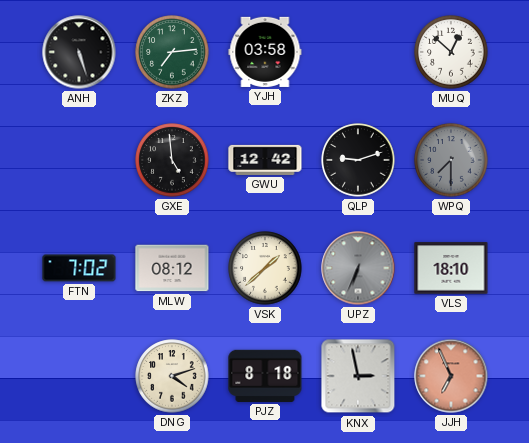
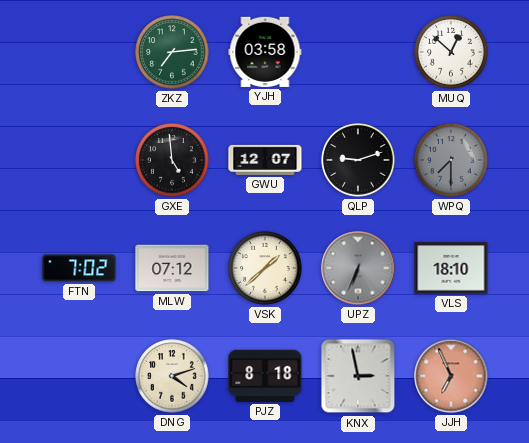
ANH: 5:27 -> none
GWU: 12:42 -> 12:07
MLW: 08:12 -> 07:12
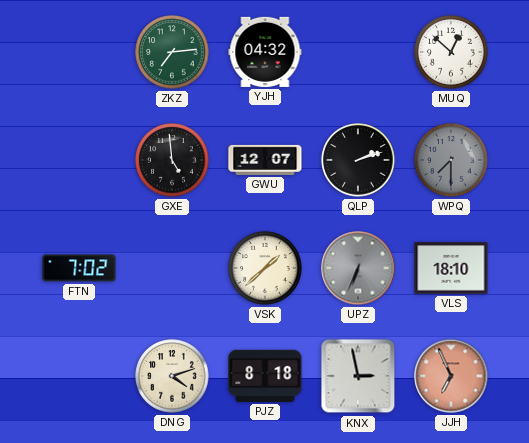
YJH: 03:58 -> 04:32
QLP: 9:12 -> 2:12
MLW: 07:12 -> none
